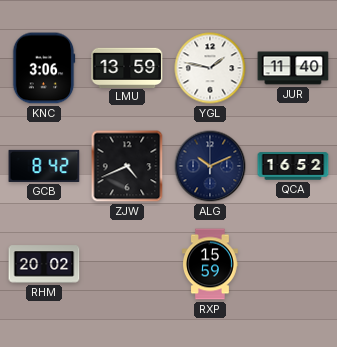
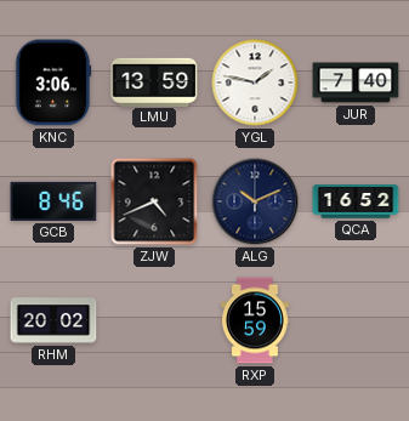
JUR: 11:40 -> 7:40
GCB: 8:42 -> 8:46
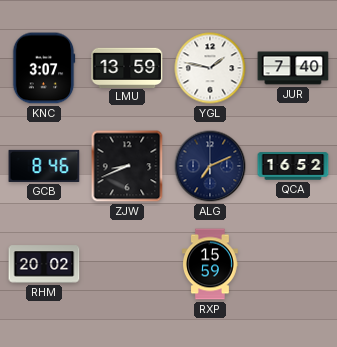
KNC: 3:06 -> 3:07
ZJW: 4:41 -> 8:41
ALG: 10:11 -> 7:11
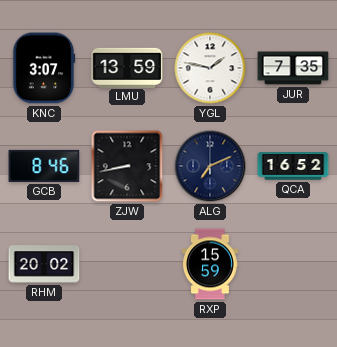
JUR: 7:40 -> 7:35
ZJW: 8:41 -> 8:43
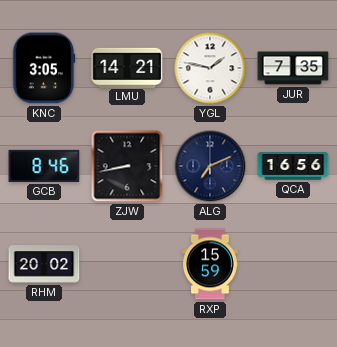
KNC: 3:07 -> 3:05
LMU: 13:59 -> 14:21
QCA: 16:52 -> 16:56
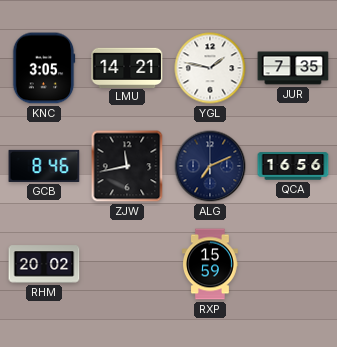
ZJW: 8:43 -> 11:43
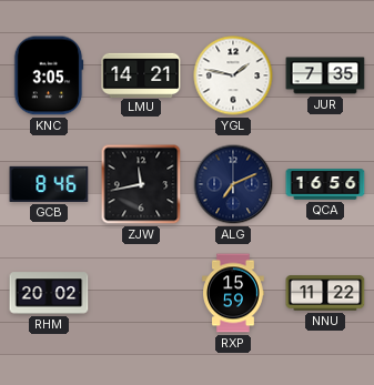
NNU: none -> 11:22
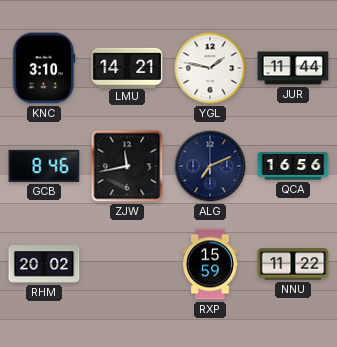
KNC: 3:05 -> 3:10
JUR: 7:35 -> 11:44
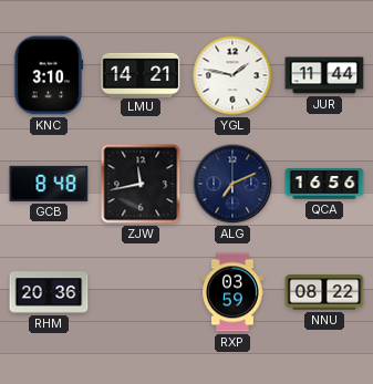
GCB: 8:46 -> 8:48
RHM: 20:02 -> 20:36
RXP: 15:59 -> 03:59
NNU: 11:22 -> 08:22
